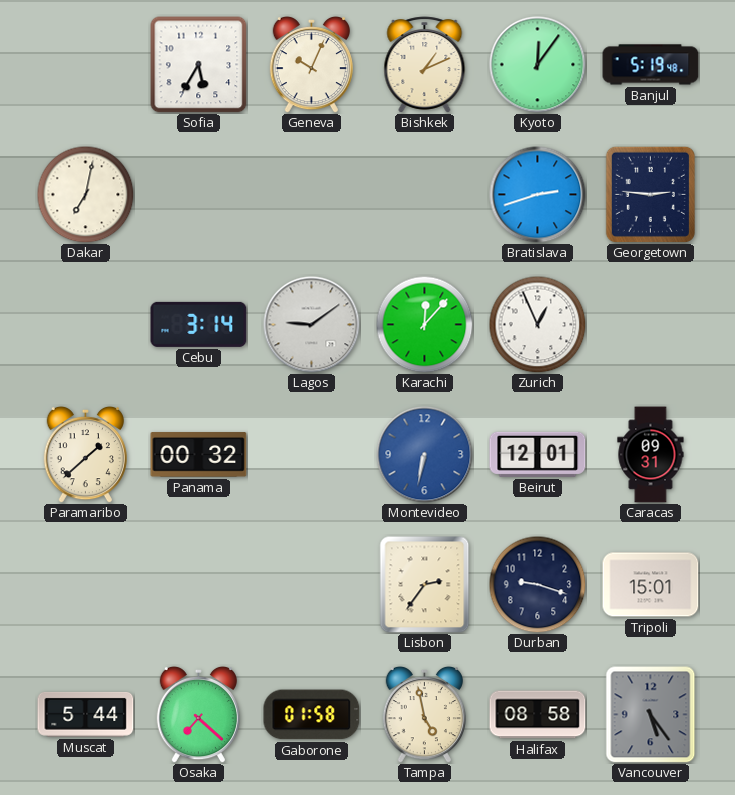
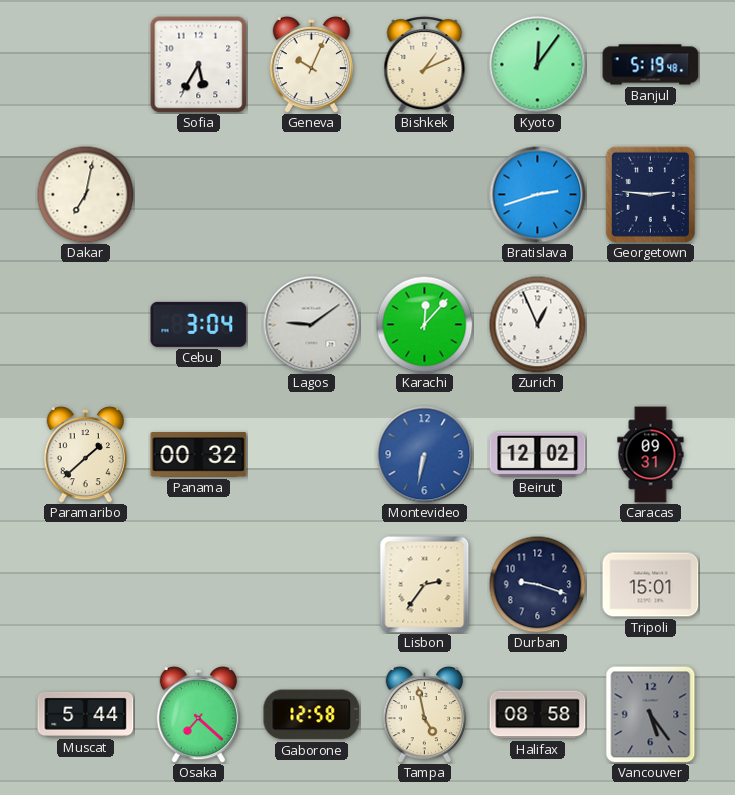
Cebu: 3:14 -> 3:04
Beirut: 12:01 -> 12:02
Gaborone: 01:58 -> 12:58
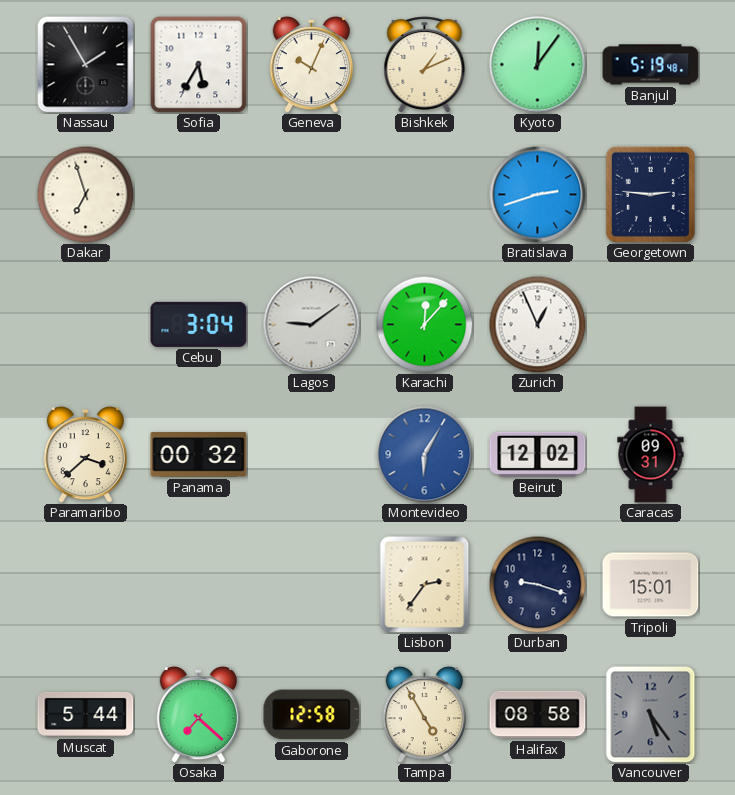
Nassau: none -> 1:55
Dakar: 7:02 -> 6:57
Paramaribo: 1:38 -> 3:38
Montevideo: 6:32 -> 6:05
Tampa: 4:58 -> 4:55
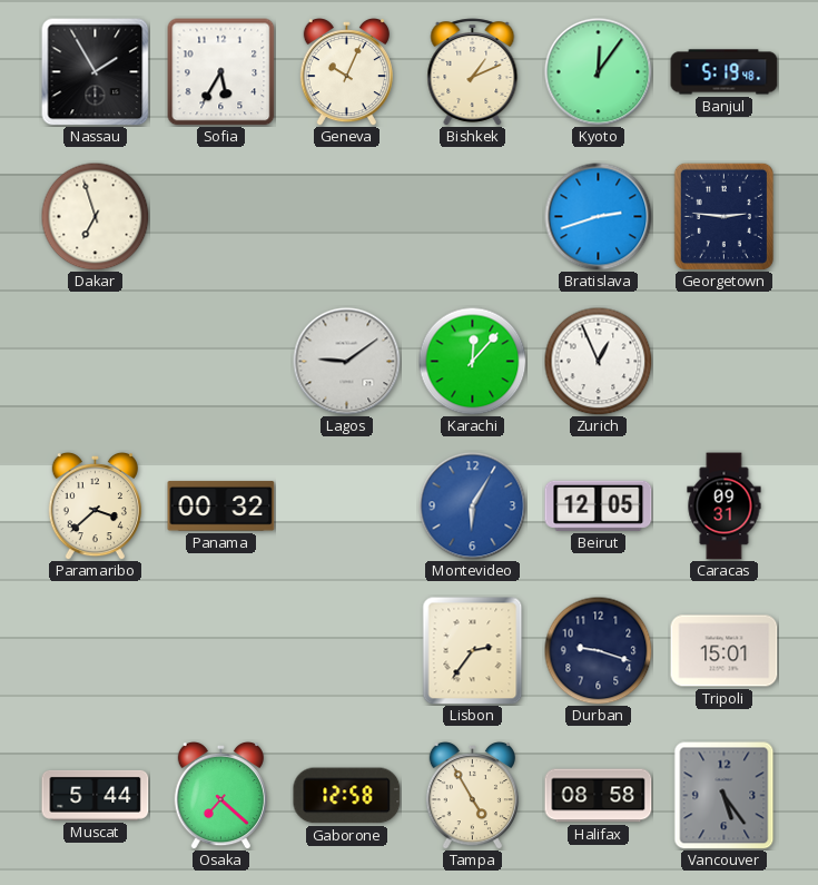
Cebu: 3:04 -> none
Beirut: 12:02 -> 12:05
